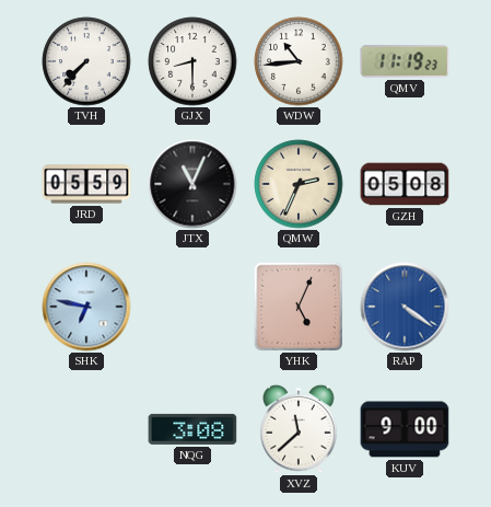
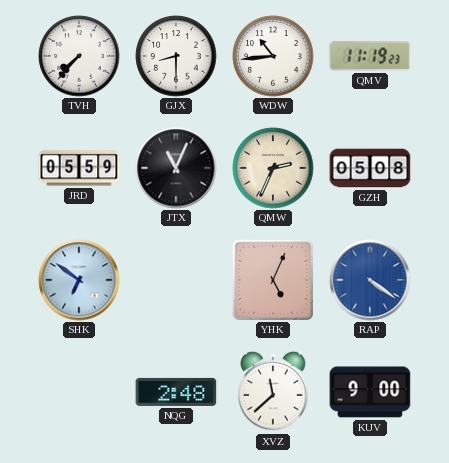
SHK: 6:47 -> 6:51
NQG: 3:08 -> 2:48
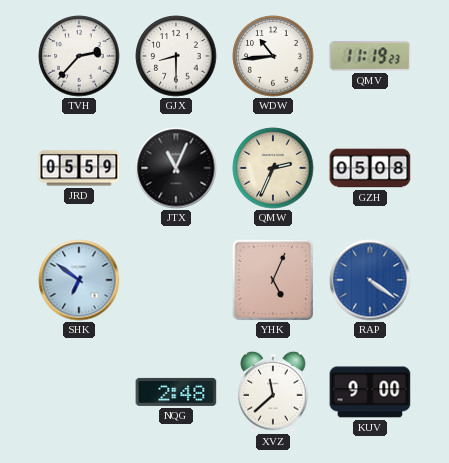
TVH: 7:37 -> 2:37
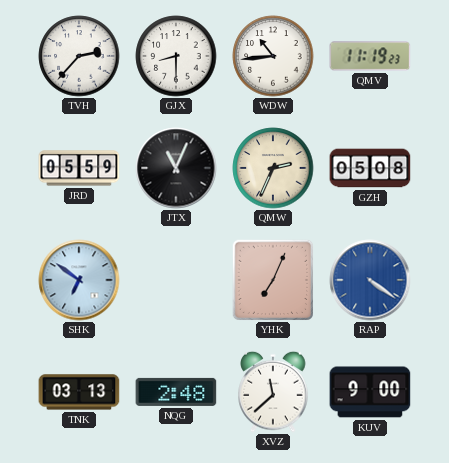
YHK: 5:04 -> 7:04
TNK: none -> 03:13
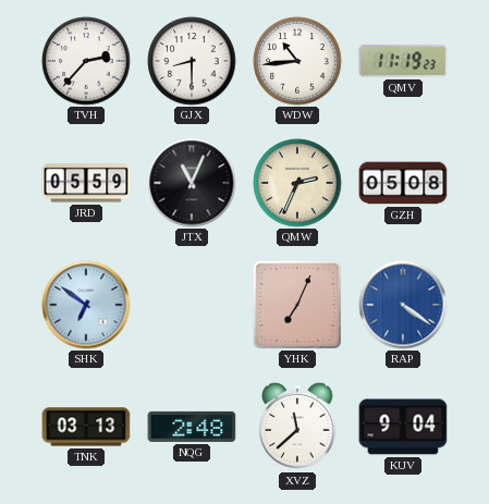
KUV: 9:00 -> 9:04
